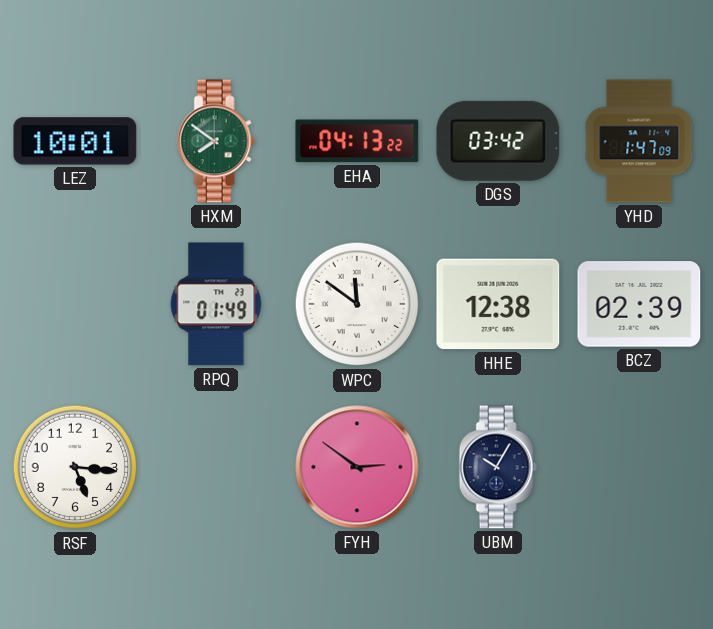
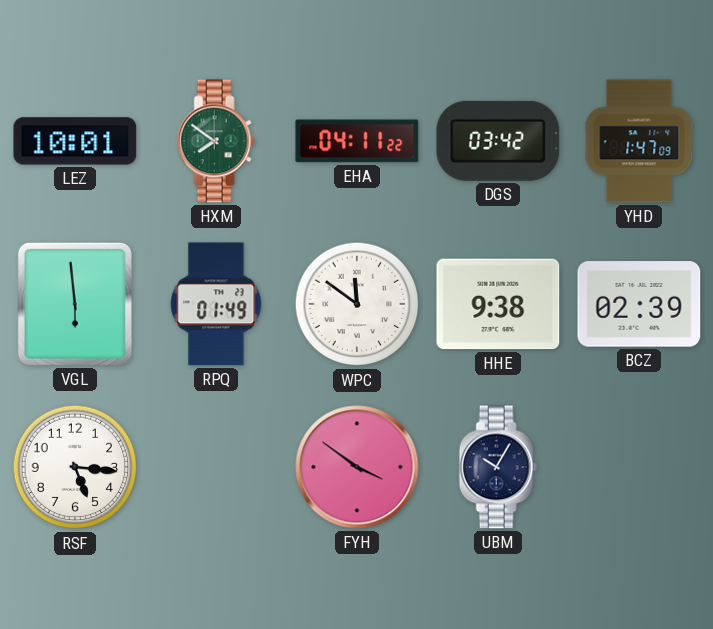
EHA: 04:13 -> 04:11
VGL: none -> 5:59
HHE: 12:38 -> 9:38
FYH: 2:51 -> 3:51
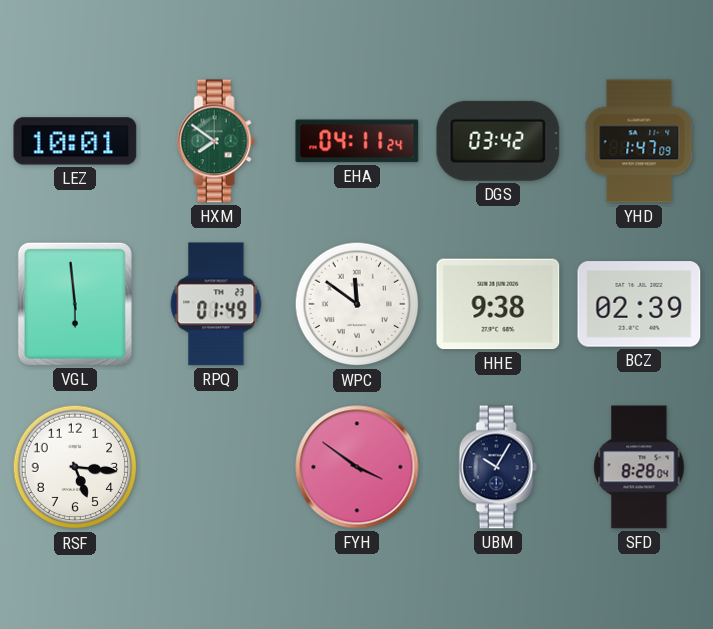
EHA: 04:11:22 -> 04:11:24
SFD: none -> 8:28
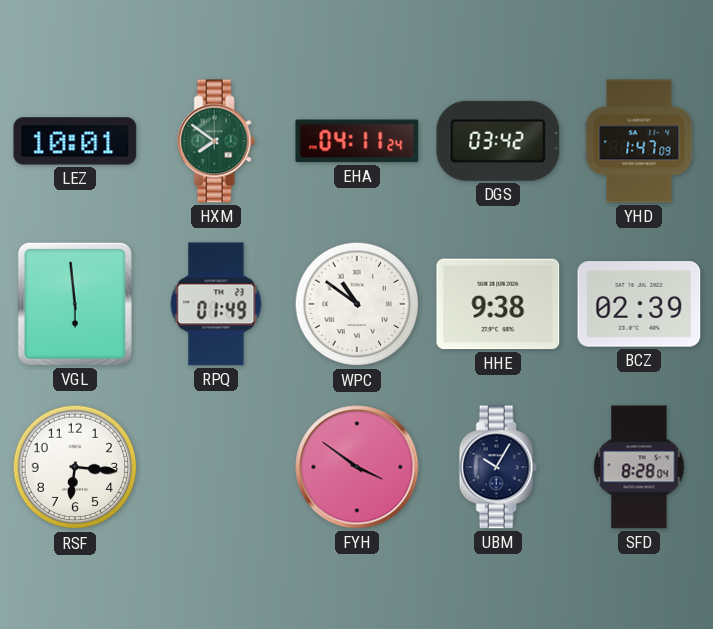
WPC: 11:51 -> 10:51
RSF: 5:16 -> 6:16
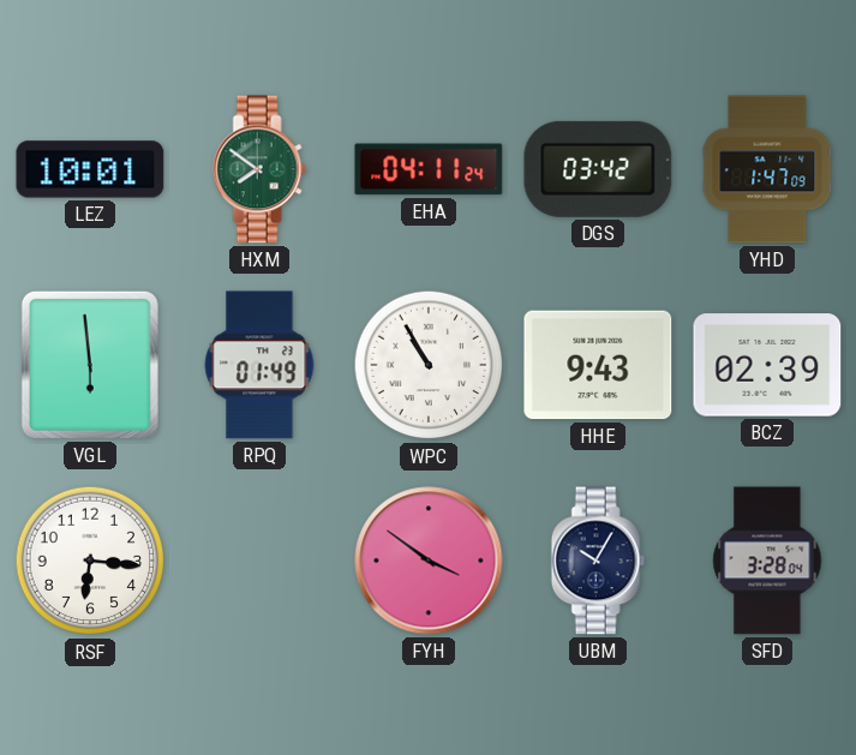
WPC: 10:51 -> 10:55
HHE: 9:38 -> 9:43
SFD: 8:28 -> 3:28
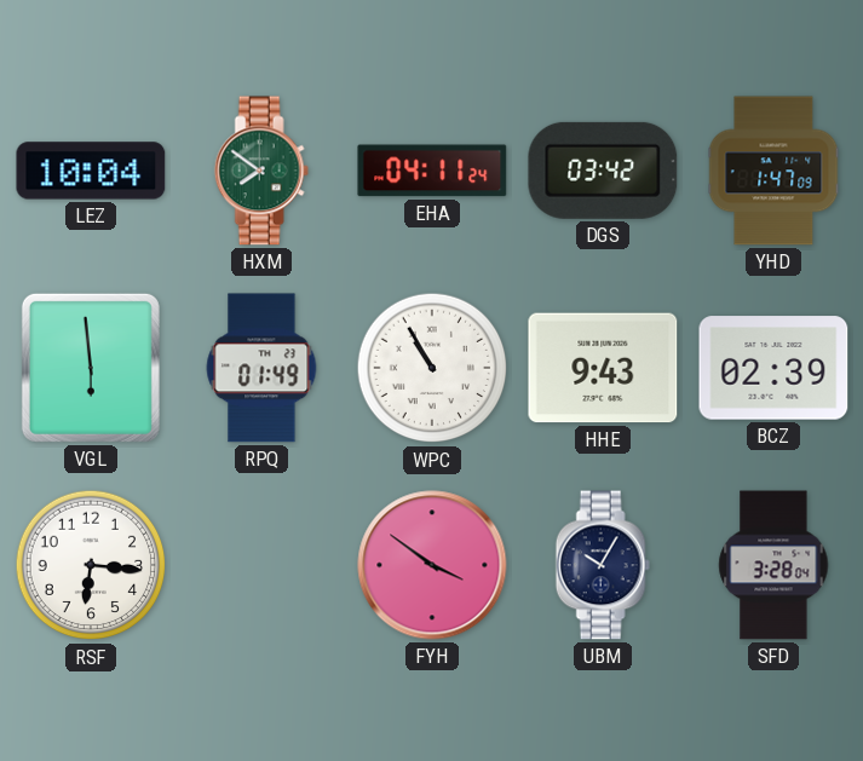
LEZ: 10:01 -> 10:04
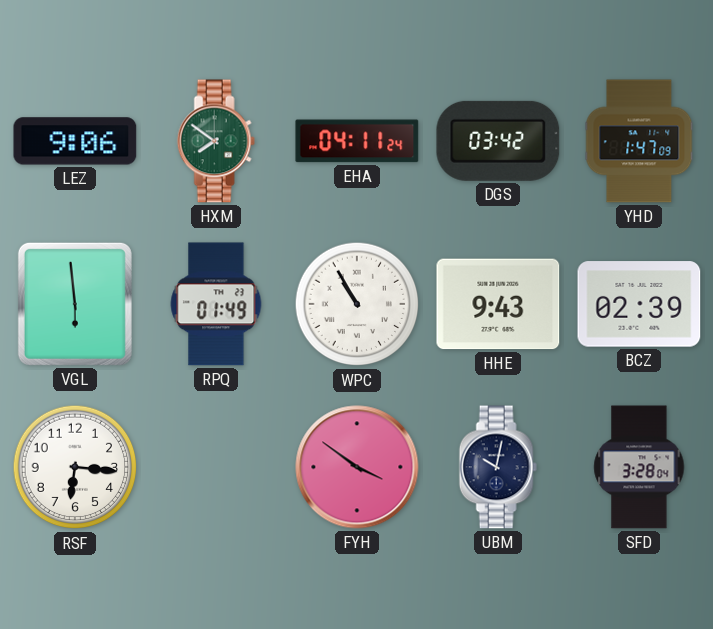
LEZ: 10:04 -> 9:06
UBM: 10:05 -> 10:02
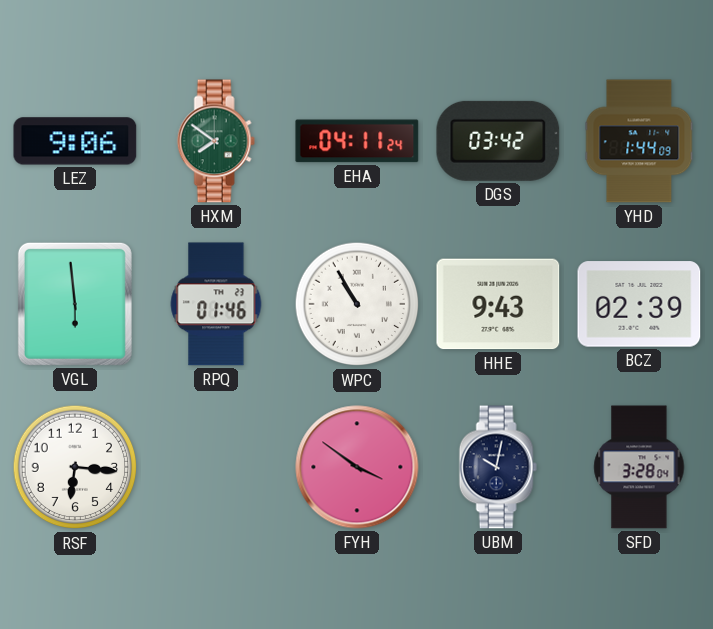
YHD: 1:47 -> 1:44
RPQ: 01:49 -> 01:46
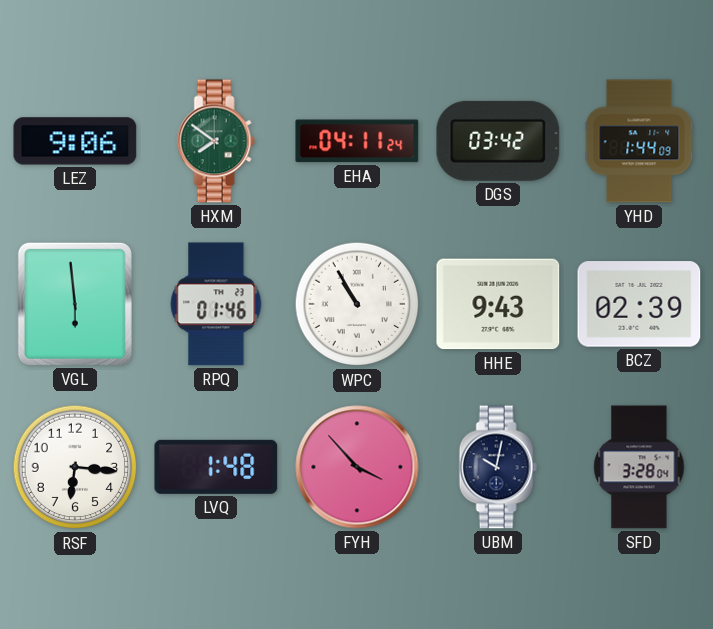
LVQ: none -> 1:48
FYH: 3:51 -> 3:53
